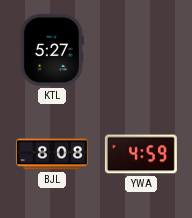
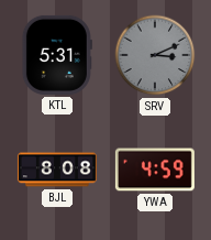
KTL: 5:27 -> 5:31
SRV: none -> 3:11
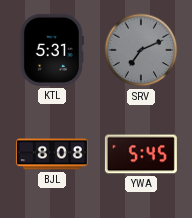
SRV: 3:11 -> 7:11
YWA: 4:59 -> 5:45
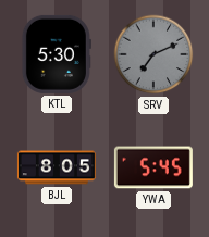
KTL: 5:31 -> 5:30
BJL: 8:08 -> 8:05
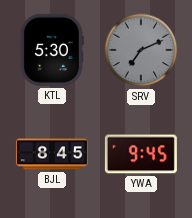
BJL: 8:05 -> 8:45
YWA: 5:45 -> 9:45
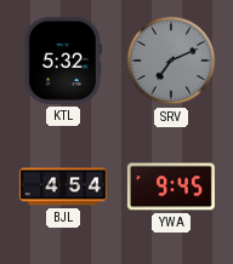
KTL: 5:30 -> 5:32
BJL: 8:45 -> 4:54
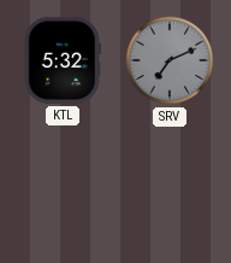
BJL: 4:54 -> none
YWA: 9:45 -> none
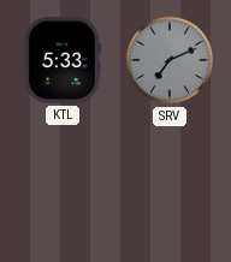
KTL: 5:32 -> 5:33
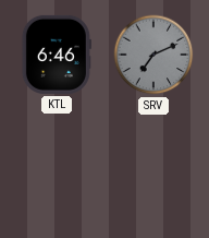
KTL: 5:33 -> 6:46
